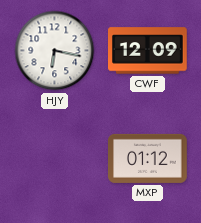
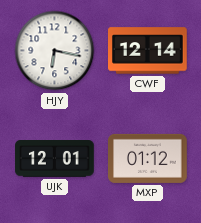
CWF: 12:09 -> 12:14
UJK: none -> 12:01
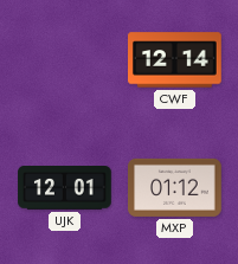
HJY: 6:17 -> none
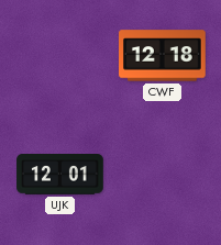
CWF: 12:14 -> 12:18
MXP: 01:12 -> none
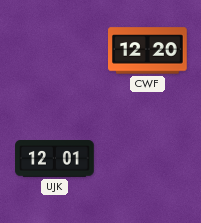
CWF: 12:18 -> 12:20
